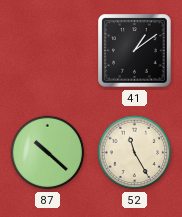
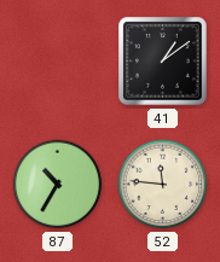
87: 10:22 -> 10:35
52: 11:25 -> 11:46
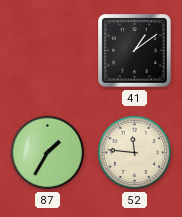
87: 10:35 -> 1:35
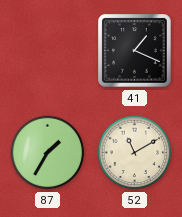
41: 1:09 -> 1:19
52: 11:46 -> 11:10
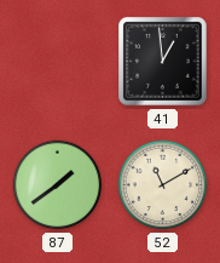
41: 1:19 -> 12:59
87: 1:35 -> 1:39
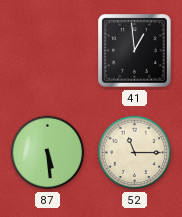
87: 1:39 -> 5:29
52: 11:10 -> 11:15
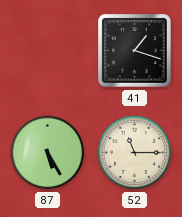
41: 12:59 -> 1:18
87: 5:29 -> 5:25
